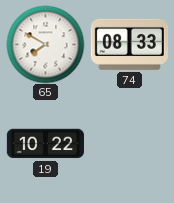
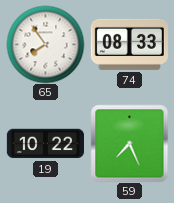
65: 7:50 -> 7:54
59: none -> 7:26
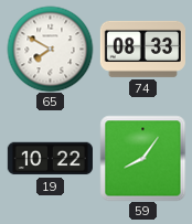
65: 7:54 -> 7:50
59: 7:26 -> 8:06
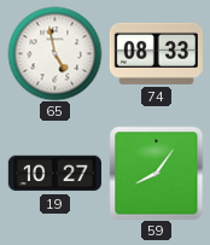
65: 7:50 -> 4:58
19: 10:22 -> 10:27
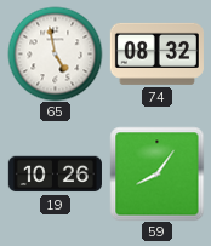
74: 08:33 -> 08:32
19: 10:27 -> 10:26
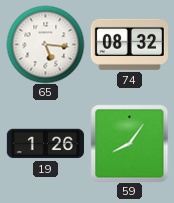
65: 4:58 -> 5:16
19: 10:26 -> 1:26
